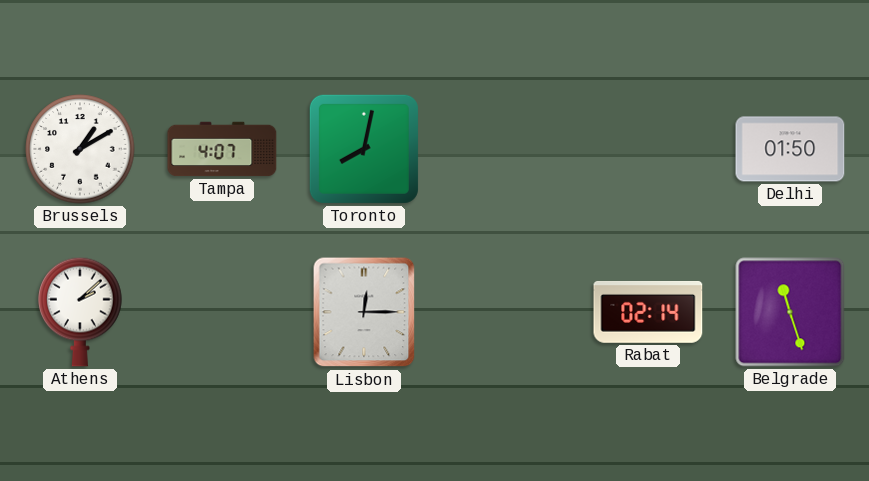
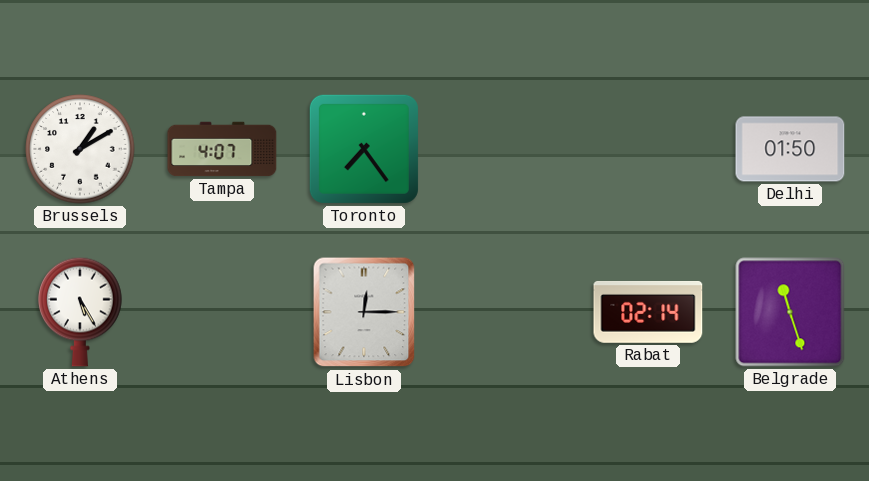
Toronto: 8:02 -> 7:24
Athens: 2:08 -> 5:25
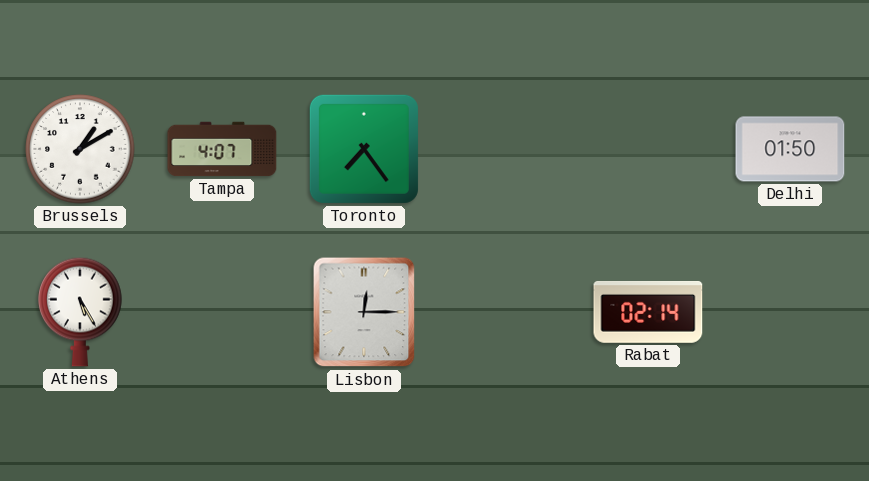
Belgrade: 11:27 -> none
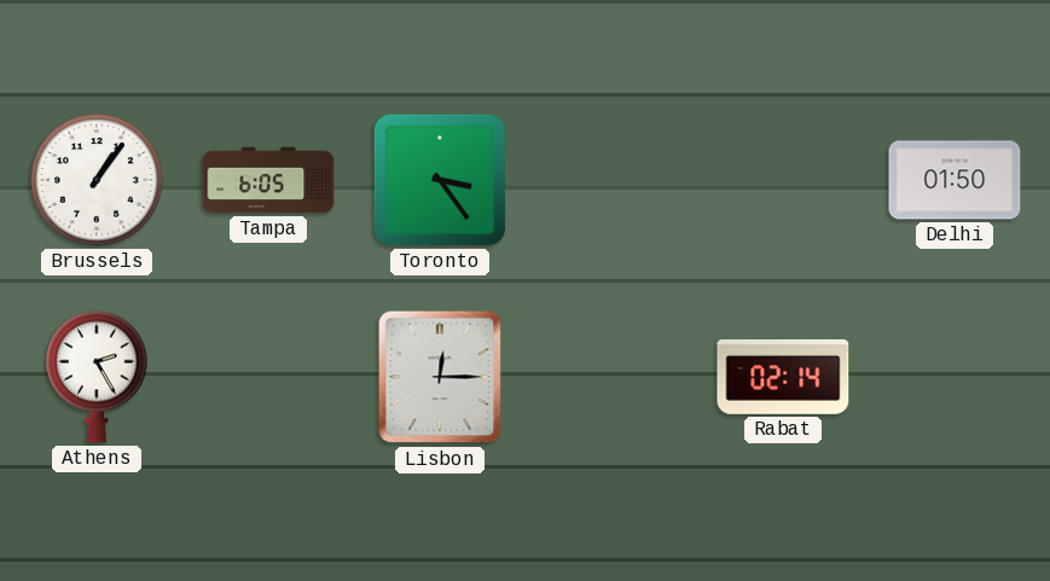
Brussels: 1:10 -> 1:06
Tampa: 4:07 -> 6:05
Toronto: 7:24 -> 3:24
Athens: 5:25 -> 2:25
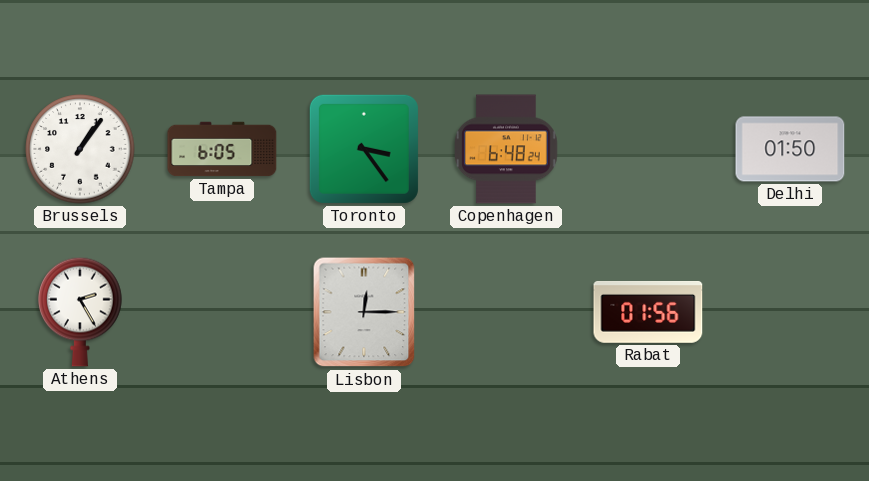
Copenhagen: none -> 6:48
Rabat: 02:14 -> 01:56
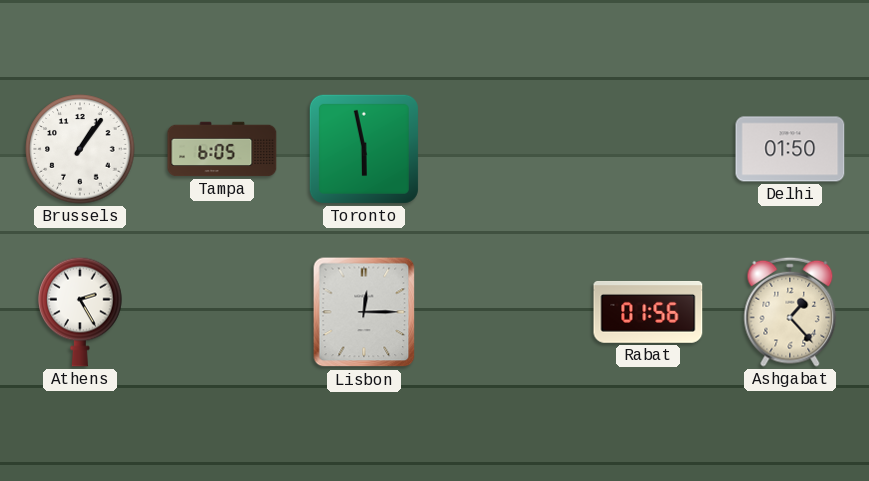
Toronto: 3:24 -> 5:58
Copenhagen: 6:48 -> none
Ashgabat: none -> 1:23
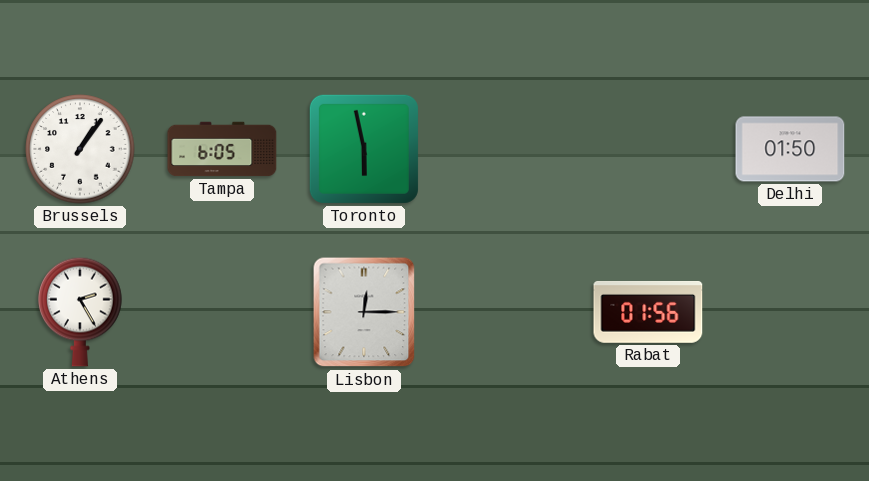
Ashgabat: 1:23 -> none
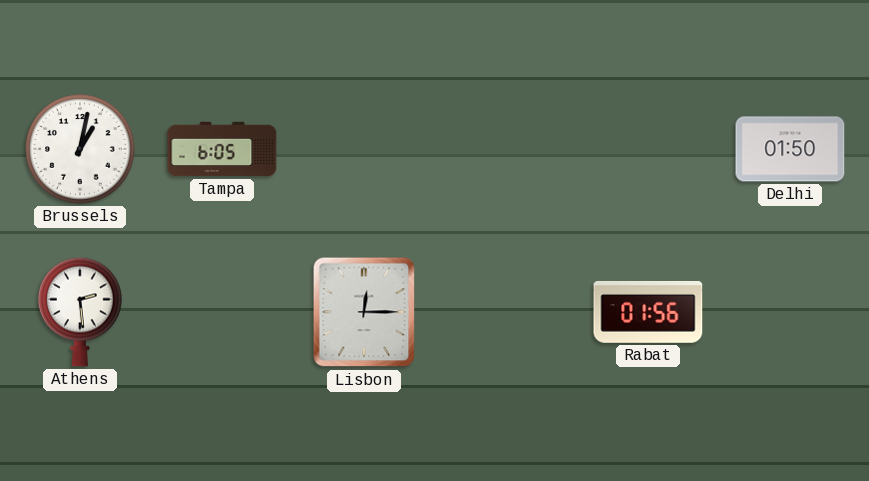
Brussels: 1:06 -> 1:02
Toronto: 5:58 -> none
Athens: 2:25 -> 2:29
